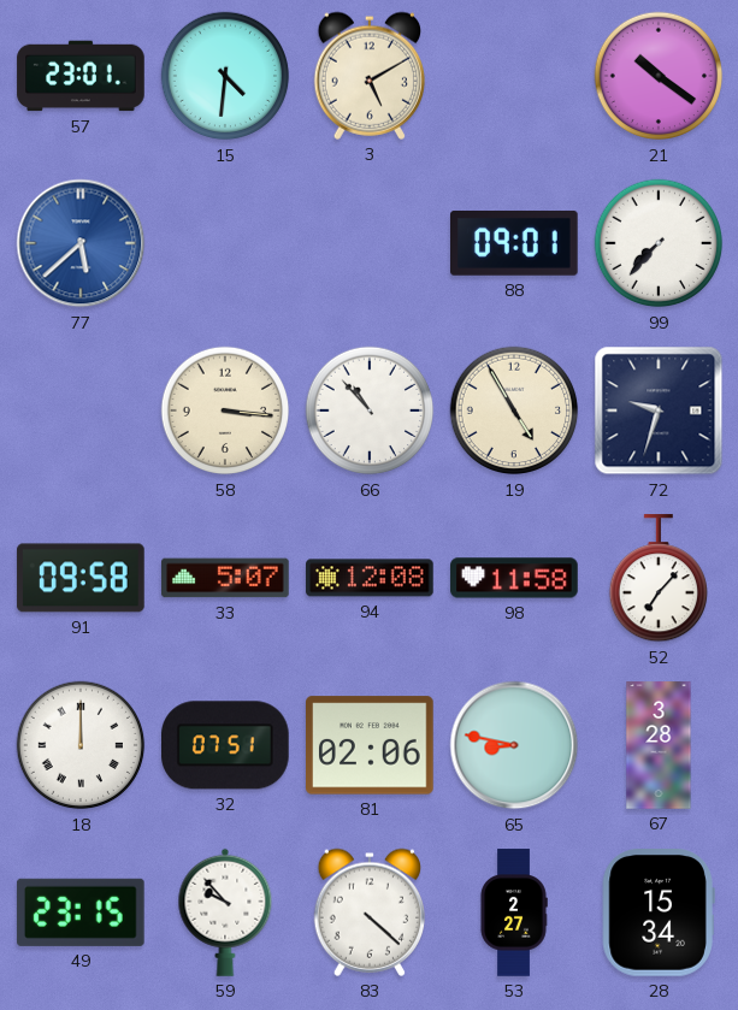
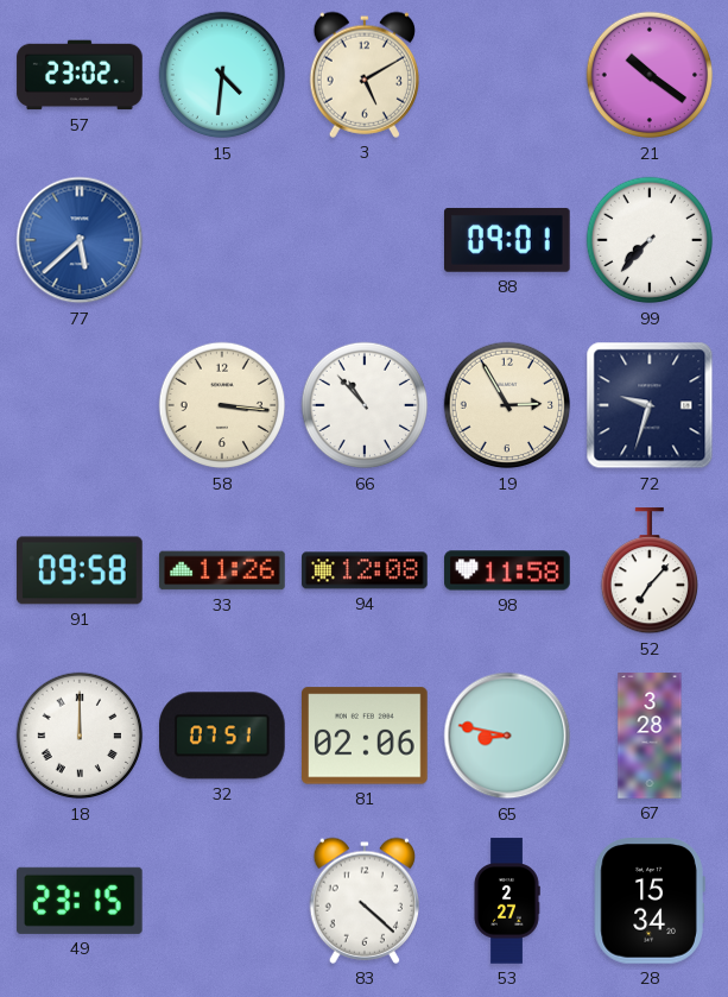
57: 23:01 -> 23:02
19: 4:55 -> 2:55
33: 5:07 -> 11:26
59: 9:53 -> none
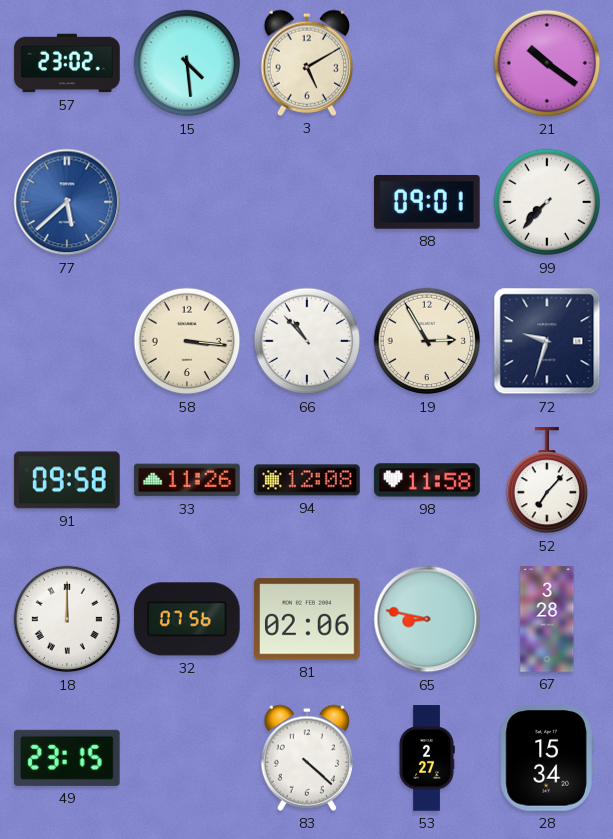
15: 4:31 -> 4:29
32: 07:51 -> 07:56
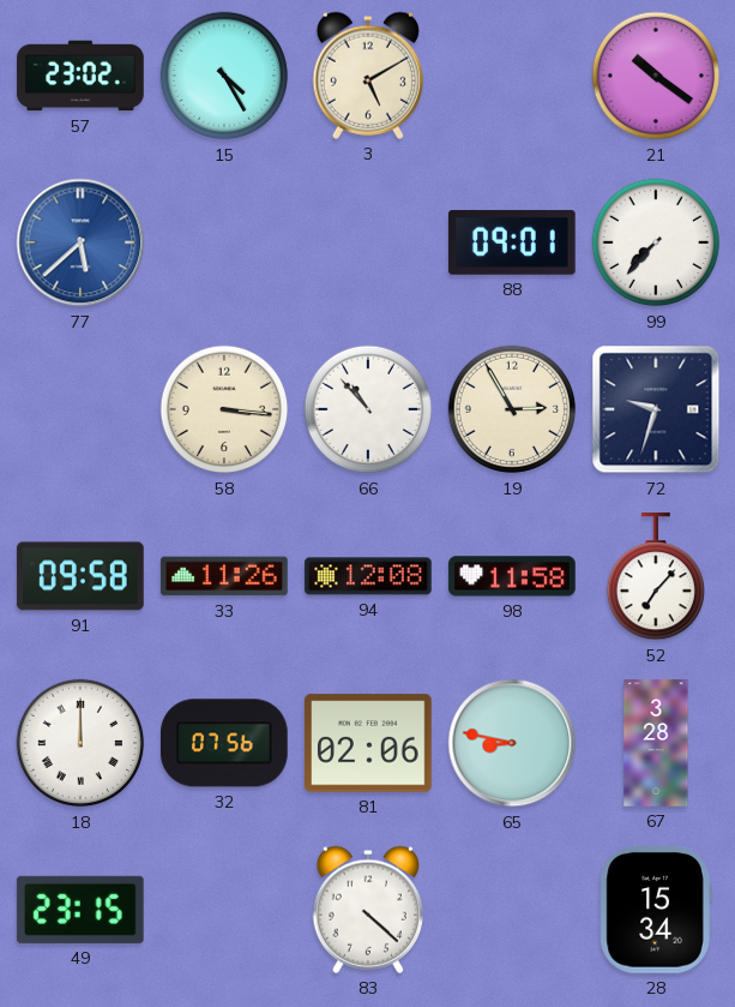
15: 4:29 -> 4:25
53: 2:27 -> none
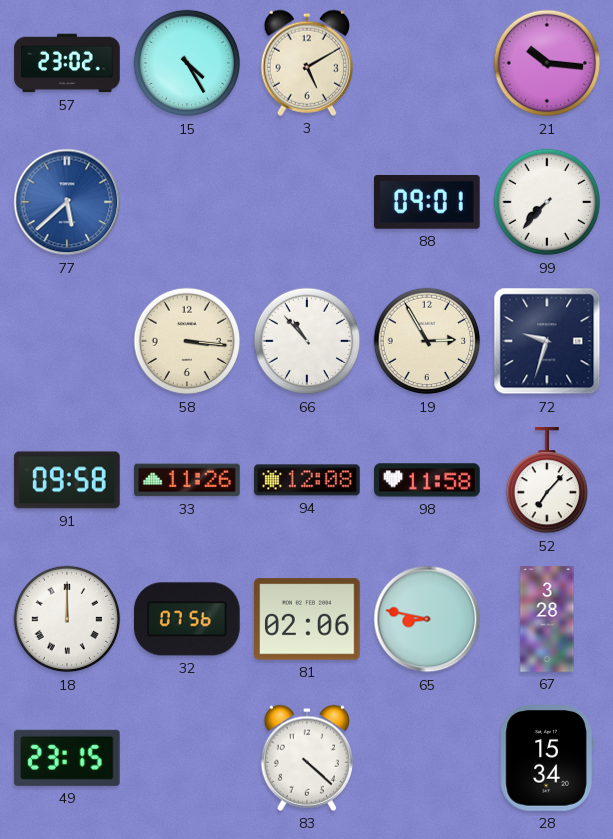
21: 10:21 -> 10:16
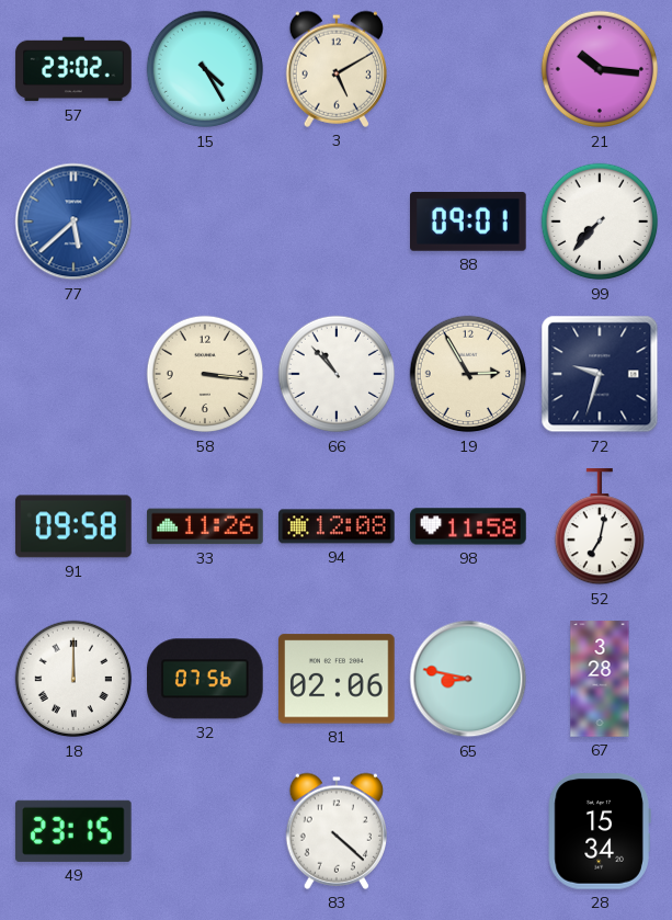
52: 7:07 -> 7:02
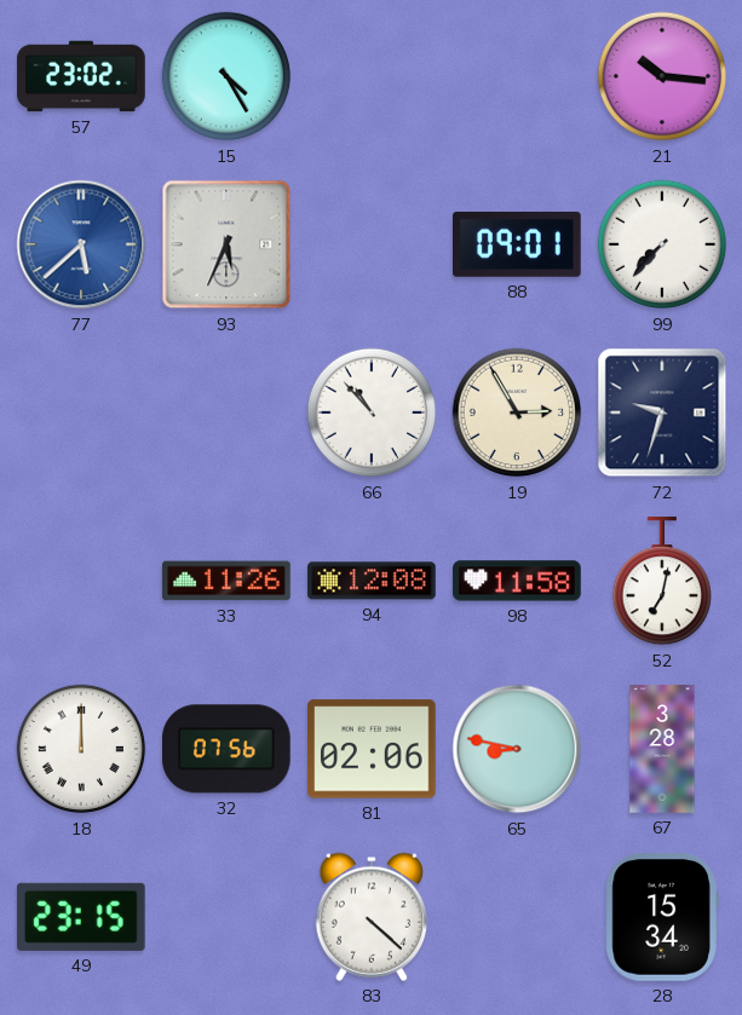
3: 5:10 -> none
93: none -> 5:34
58: 3:16 -> none
91: 09:58 -> none
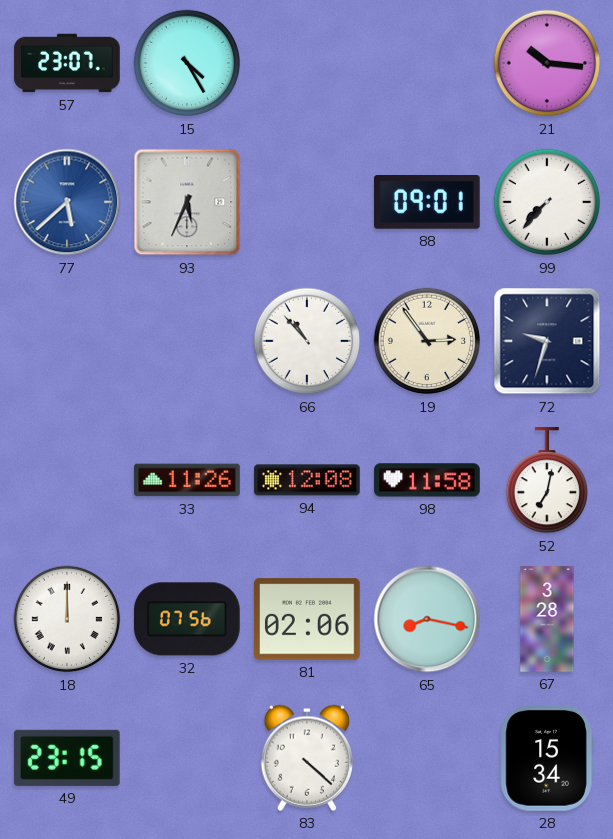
57: 23:02 -> 23:07
19: 2:55 -> 2:54
65: 8:47 -> 8:17
